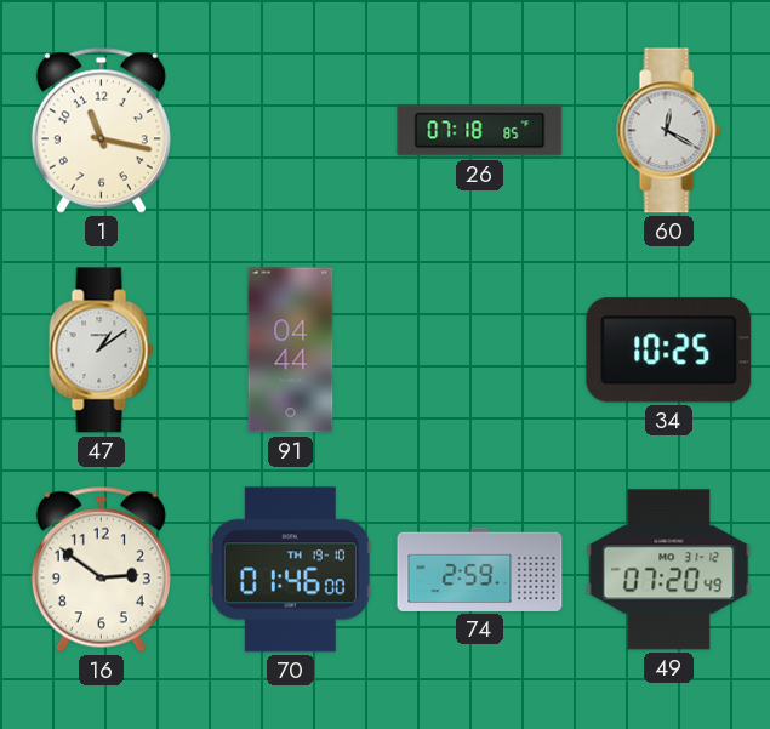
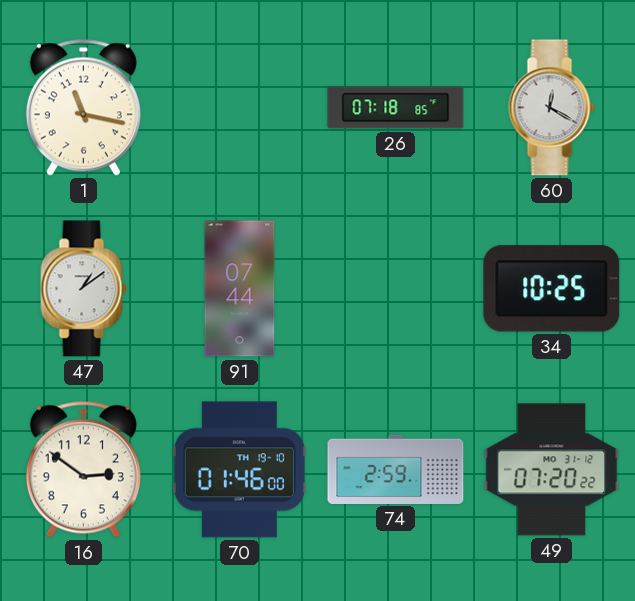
91: 04:44 -> 07:44
49: 07:20:49 -> 07:20:22
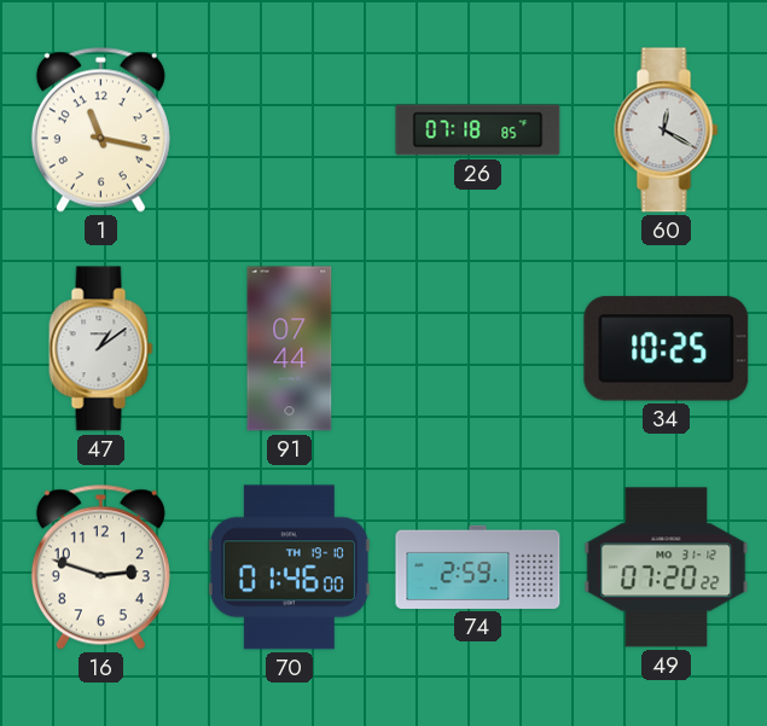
16: 2:51 -> 2:48
